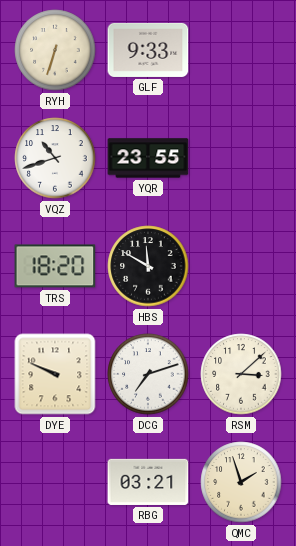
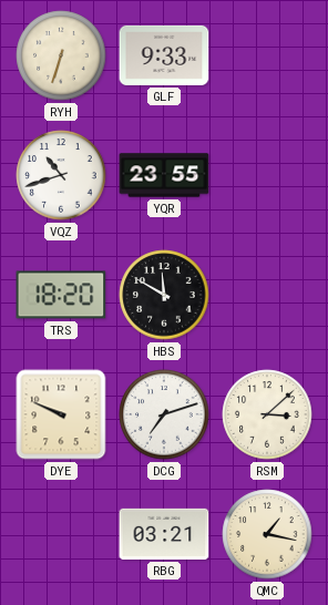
QMC: 1:57 -> 1:17
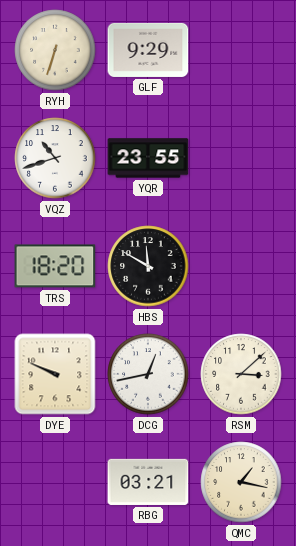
GLF: 9:33 -> 9:29
DCG: 7:12 -> 12:43
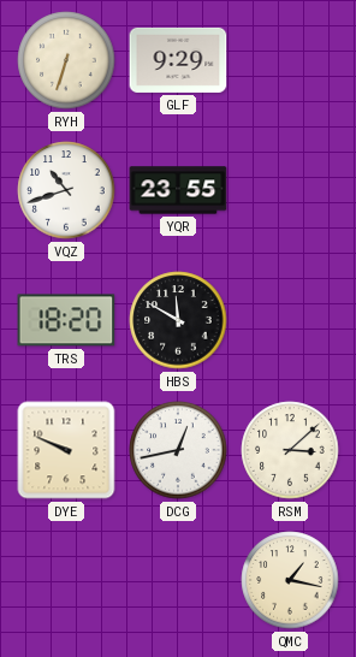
RBG: 03:21 -> none
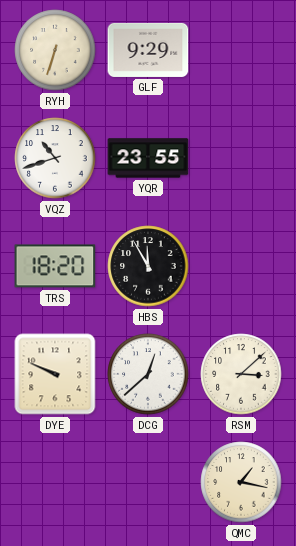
HBS: 11:50 -> 11:55
DCG: 12:43 -> 12:38
